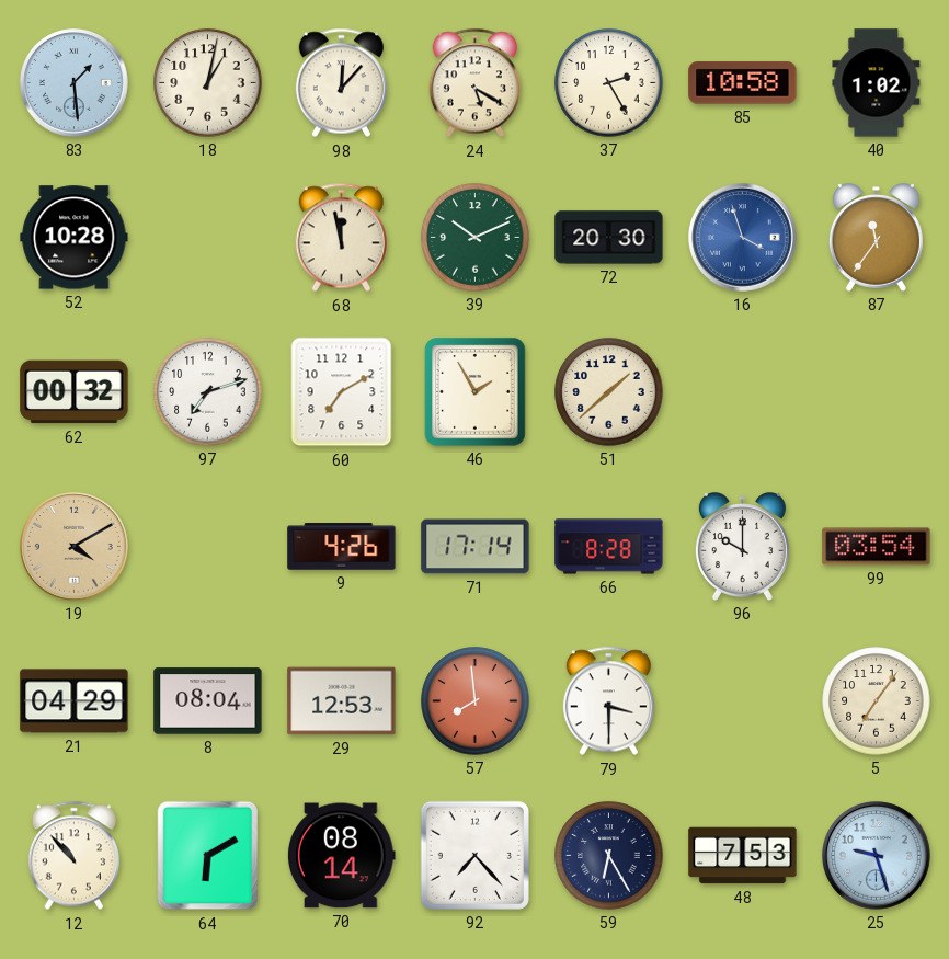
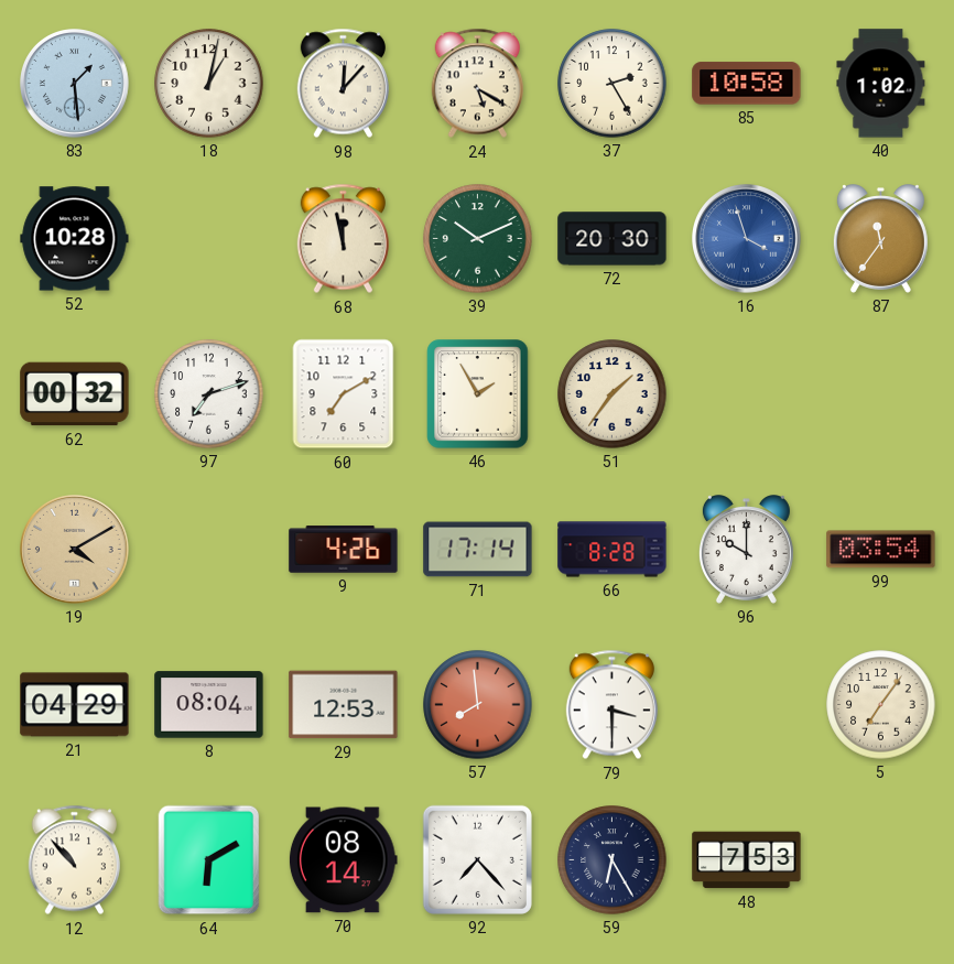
51: 1:38 -> 1:36
25: 9:27 -> none
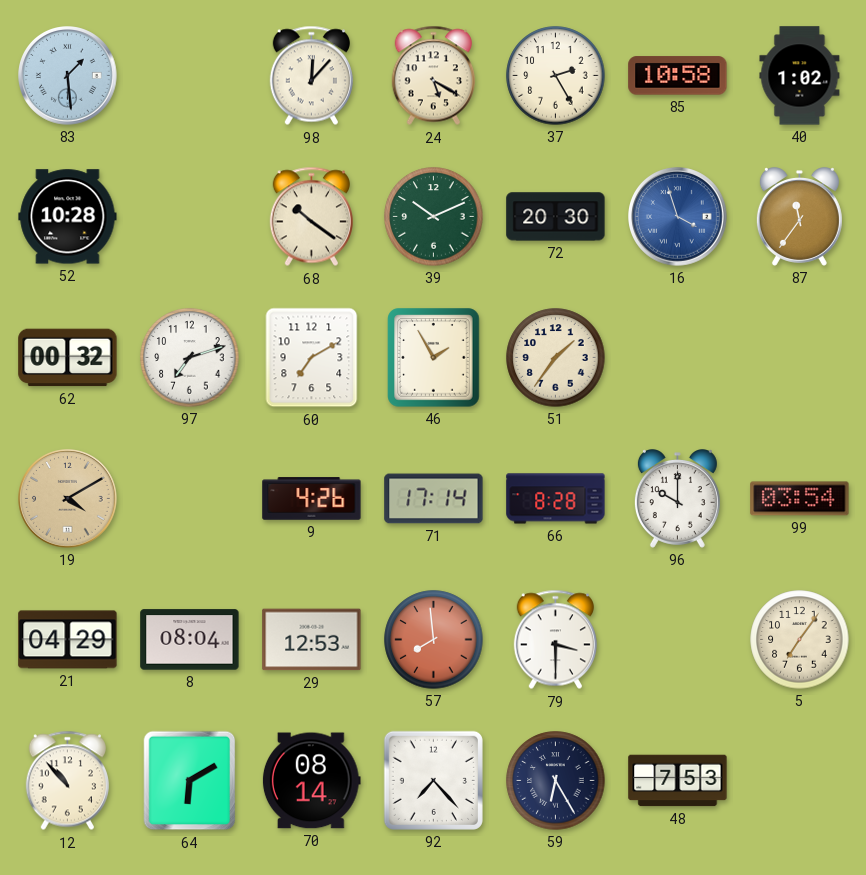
18: 1:02 -> none
68: 11:58 -> 10:21
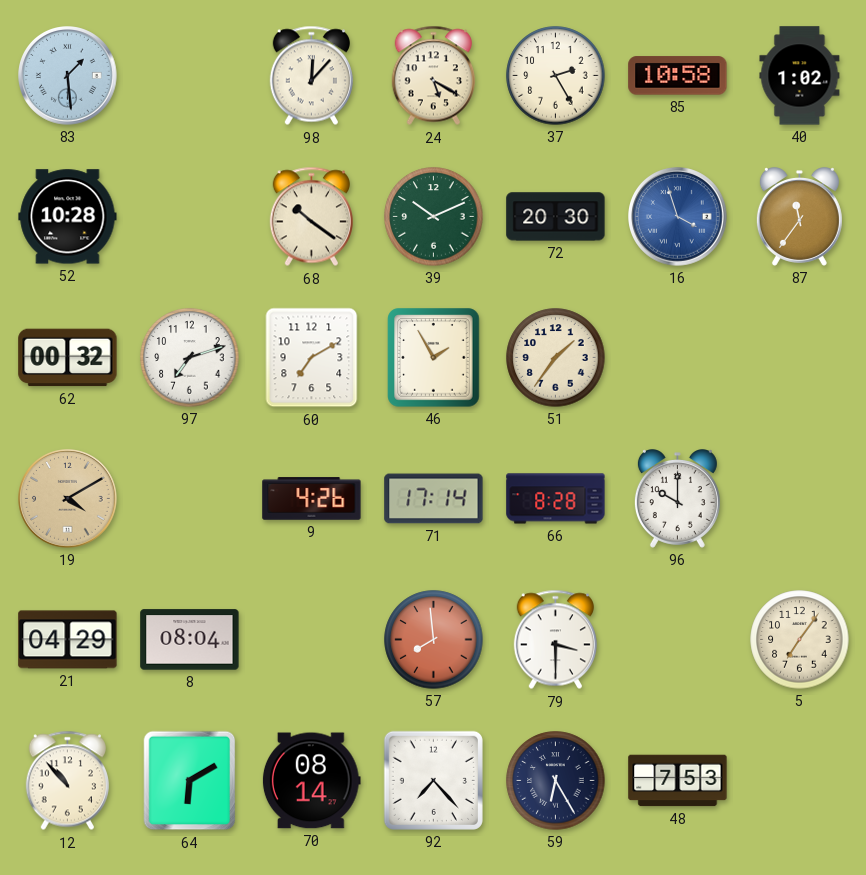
99: 03:54 -> none
29: 12:53 -> none
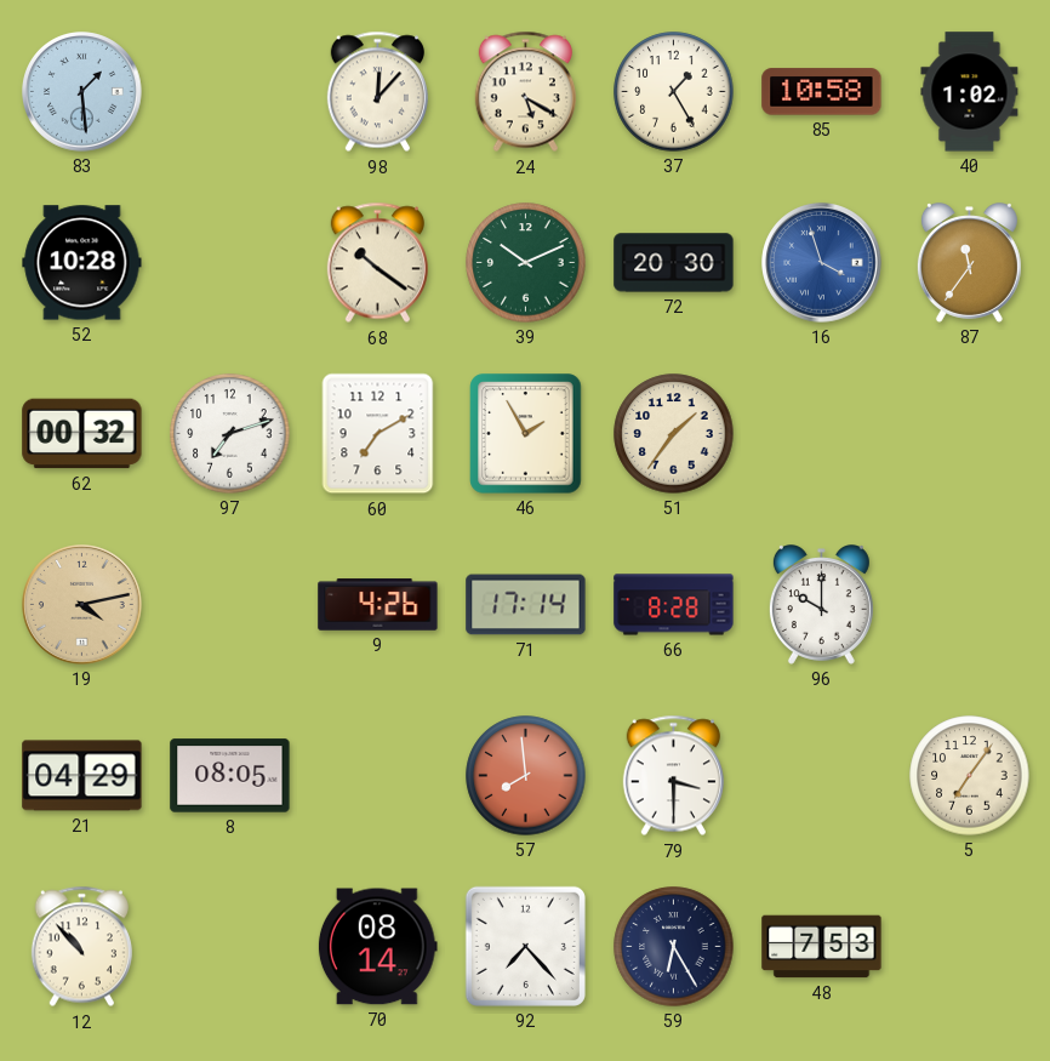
37: 2:25 -> 1:25
19: 4:10 -> 4:13
8: 08:04 -> 08:05
64: 6:10 -> none
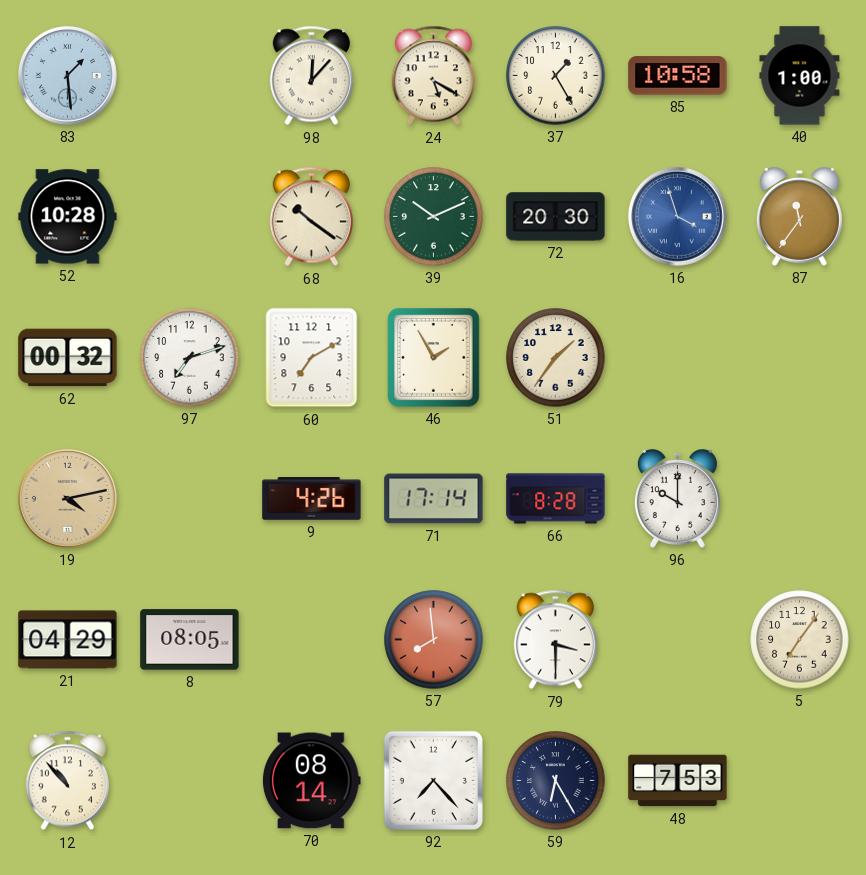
40: 1:02 -> 1:00
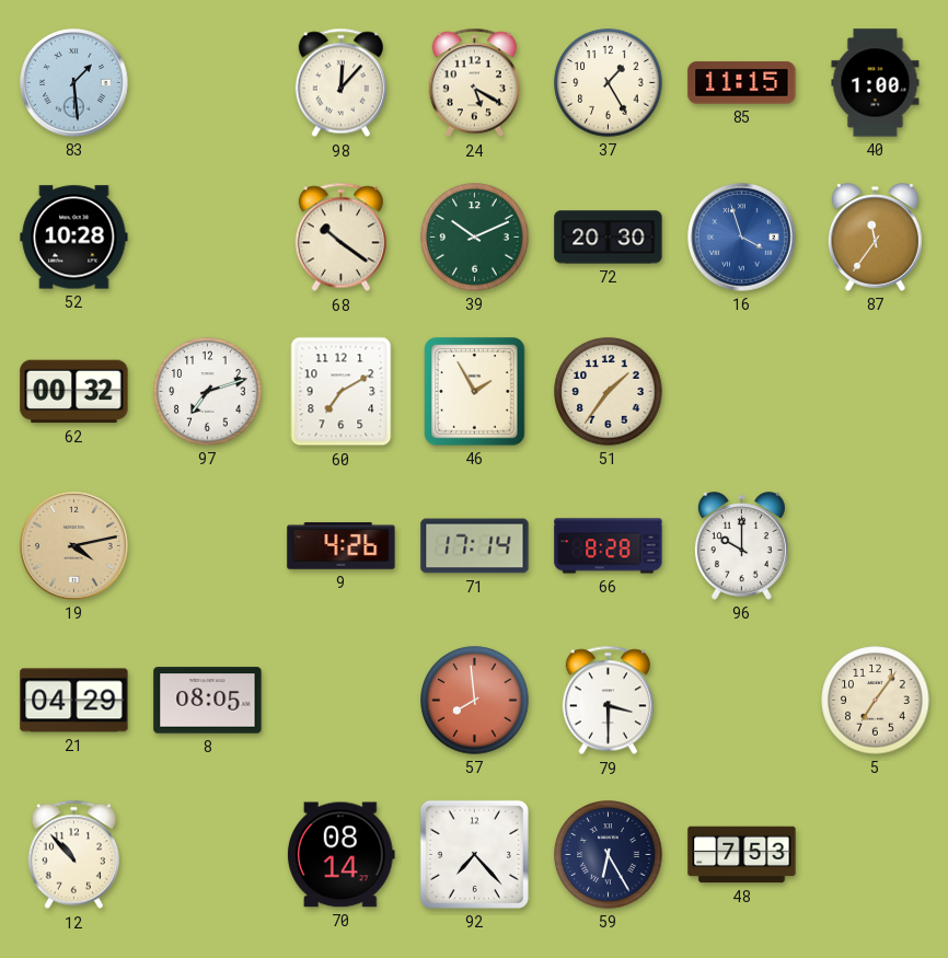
85: 10:58 -> 11:15
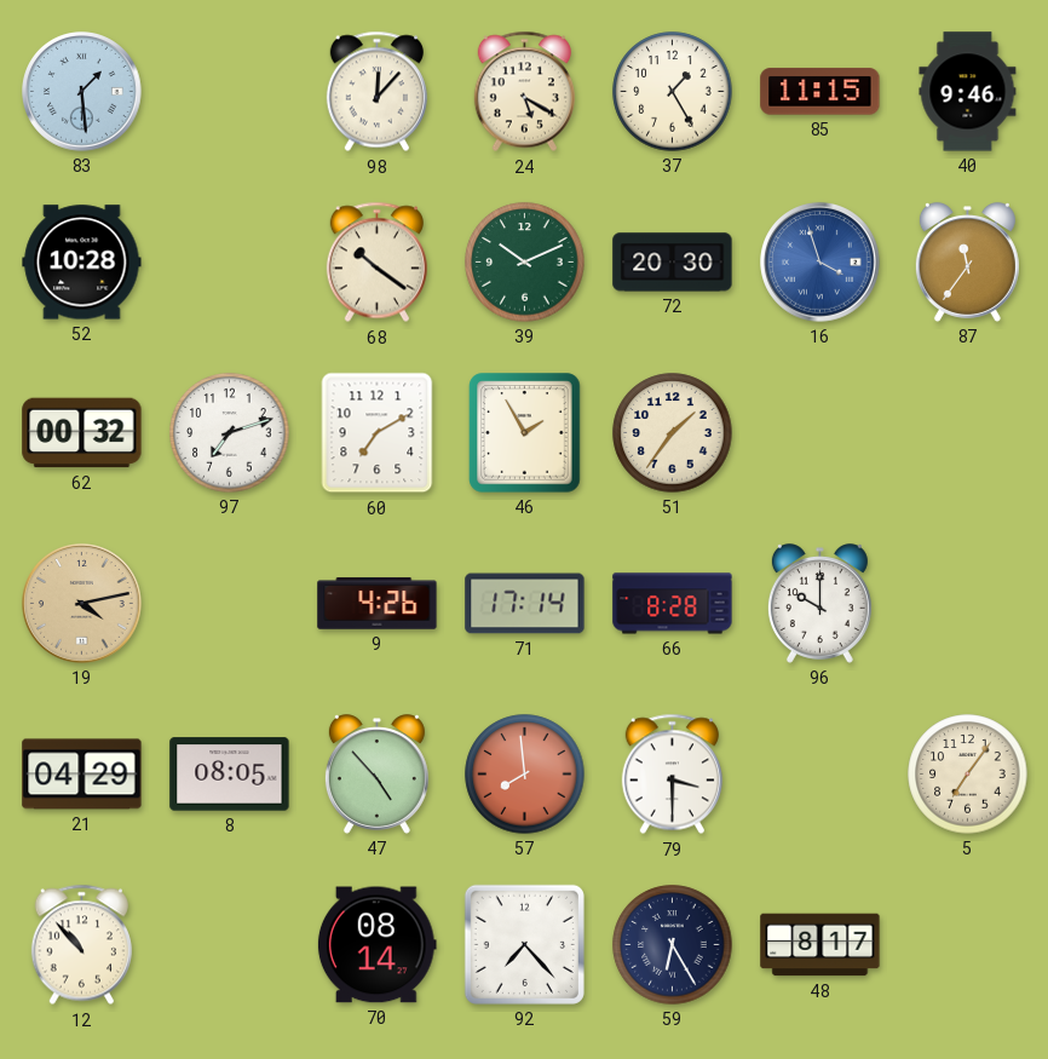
40: 1:00 -> 9:46
47: none -> 4:53
48: 7:53 -> 8:17
